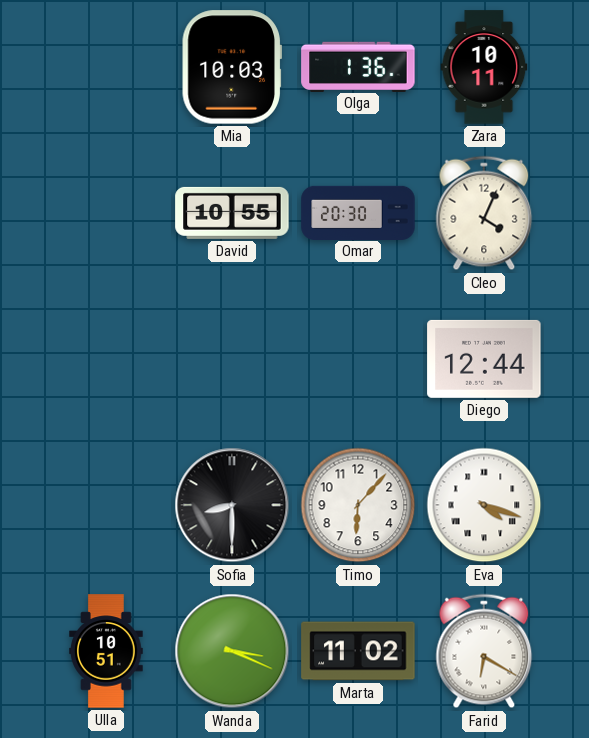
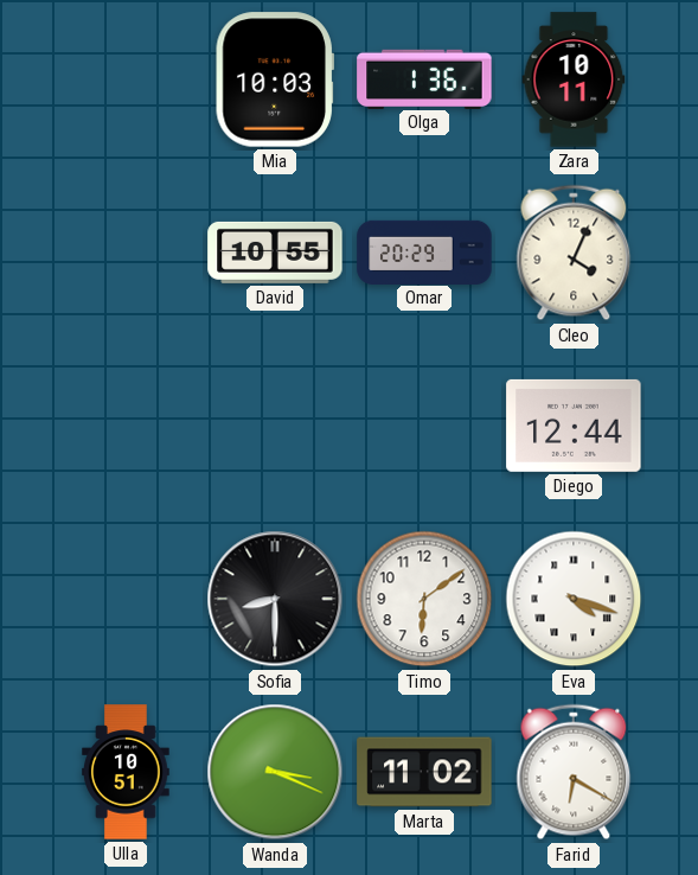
Omar: 20:30 -> 20:29
Timo: 6:07 -> 6:09
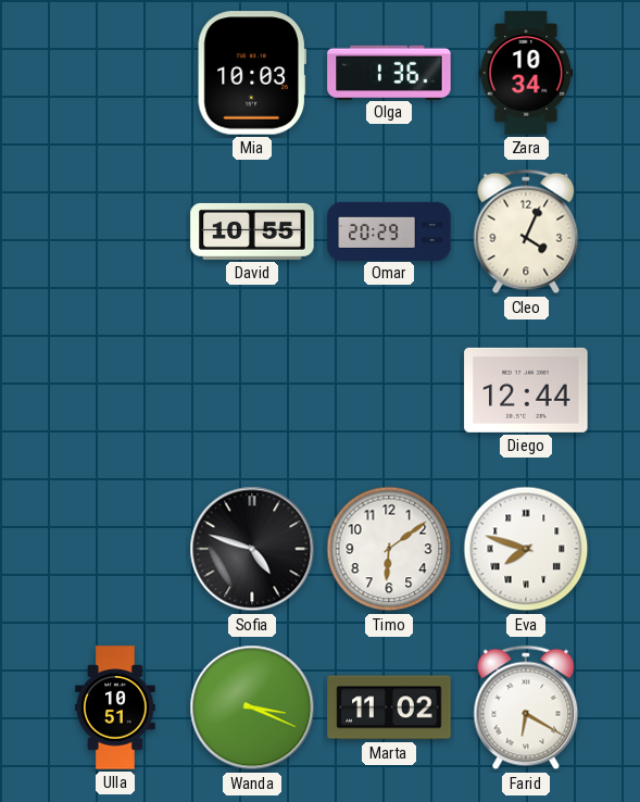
Zara: 10:11 -> 10:34
Sofia: 8:30 -> 4:48
Eva: 4:18 -> 7:48
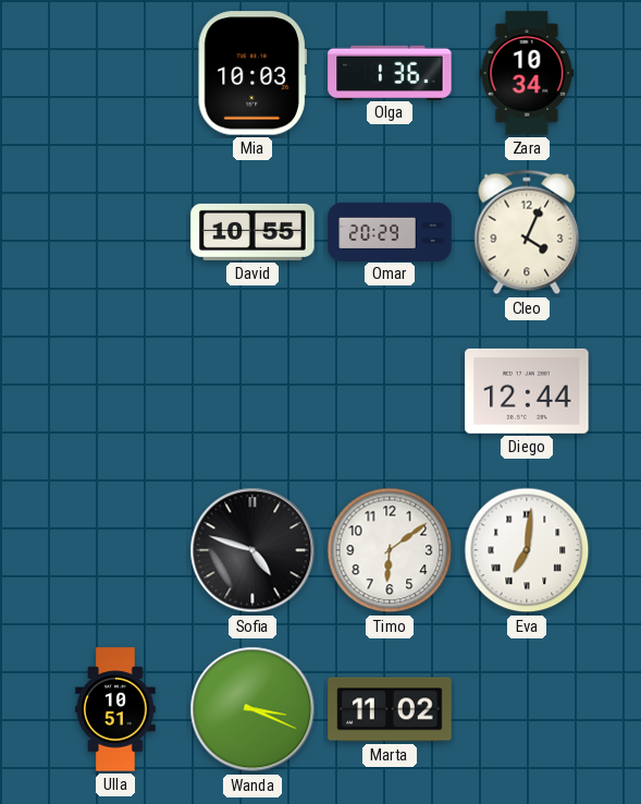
Eva: 7:48 -> 7:01
Farid: 6:20 -> none
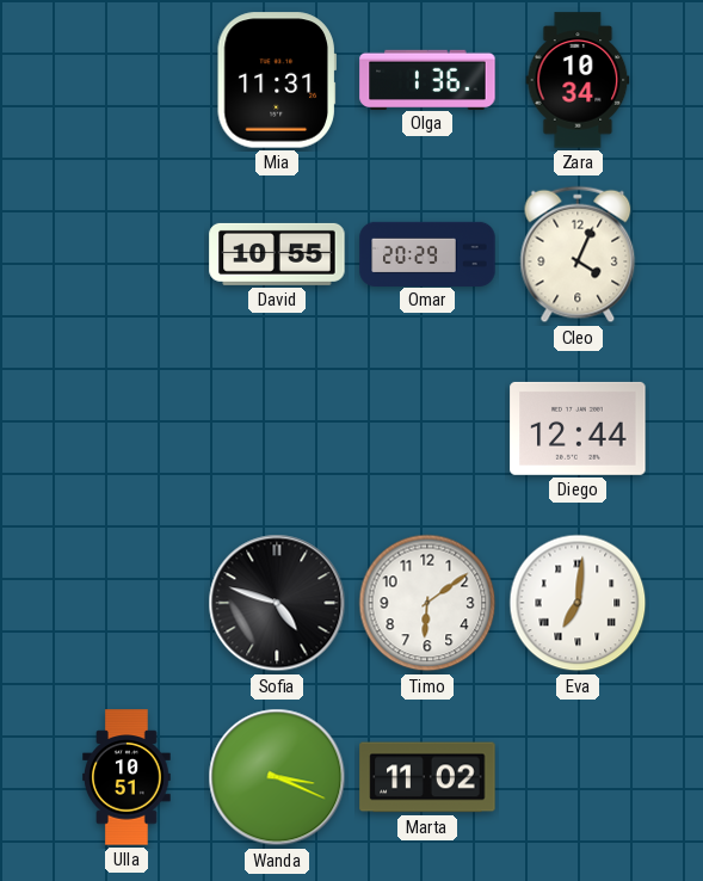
Mia: 10:03 -> 11:31
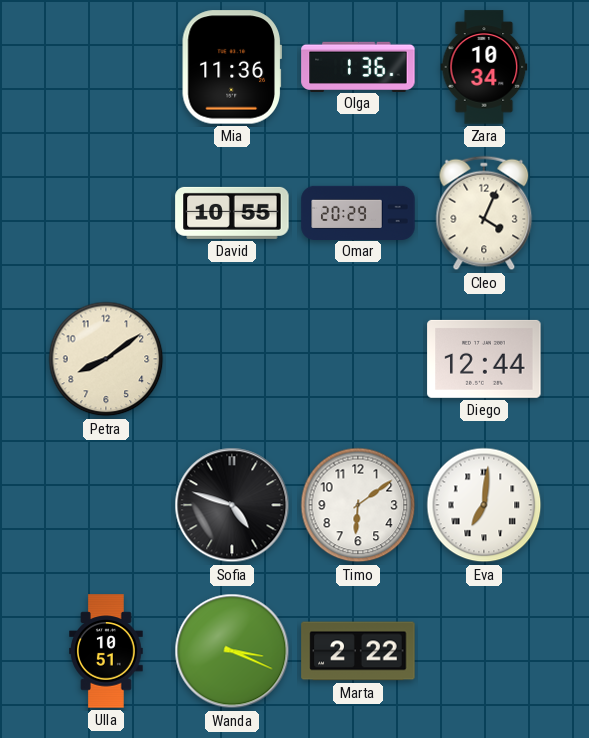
Mia: 11:31 -> 11:36
Petra: none -> 8:09
Marta: 11:02 -> 2:22
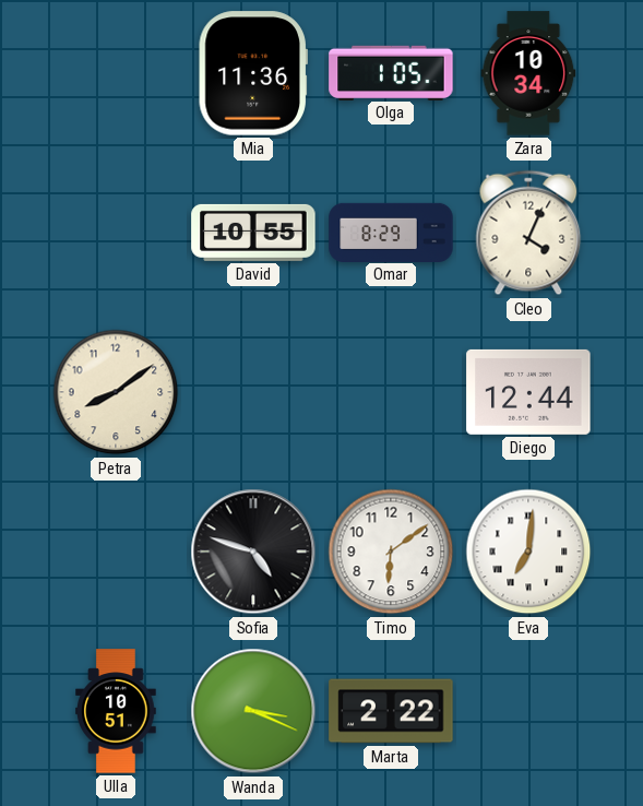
Olga: 1:36 -> 1:05
Omar: 20:29 -> 8:29
